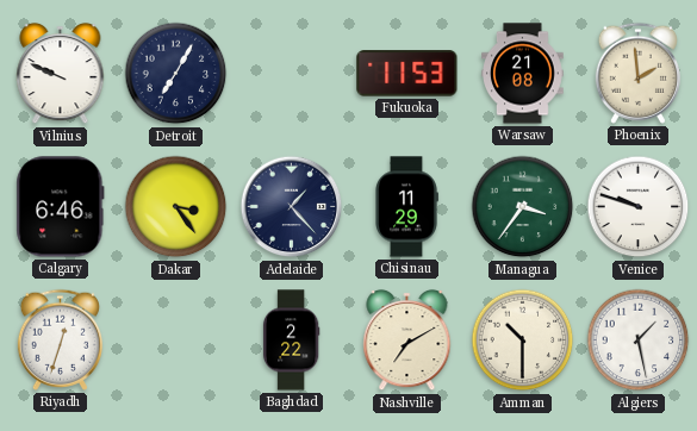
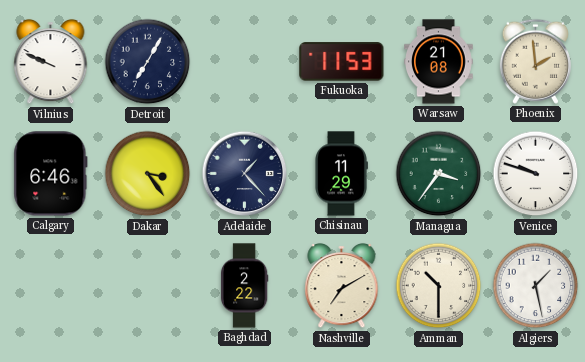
Riyadh: 12:33 -> none
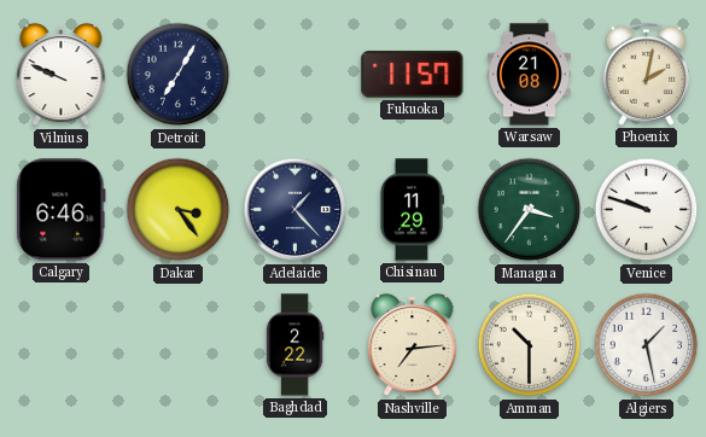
Fukuoka: 11:53 -> 11:57
Phoenix: 1:59 -> 2:02
Nashville: 7:10 -> 7:14
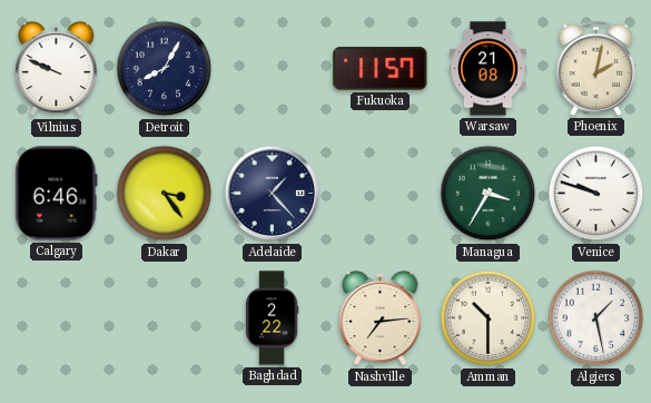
Detroit: 7:05 -> 8:05
Chisinau: 11:29 -> none
Managua: 3:36 -> 3:35
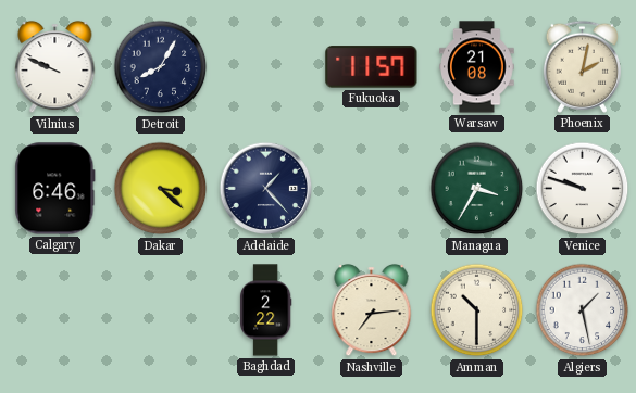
Dakar: 3:24 -> 3:22
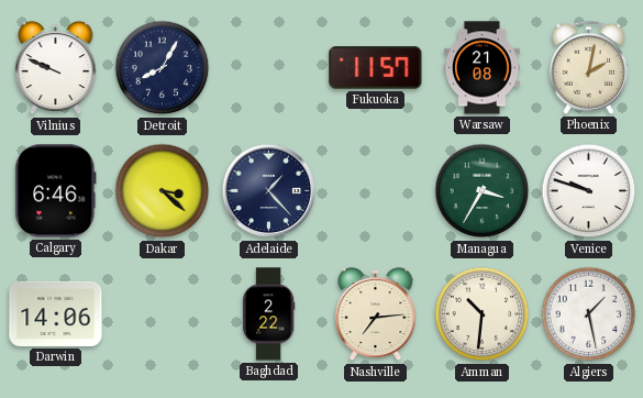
Darwin: none -> 14:06
Amman: 10:30 -> 10:31
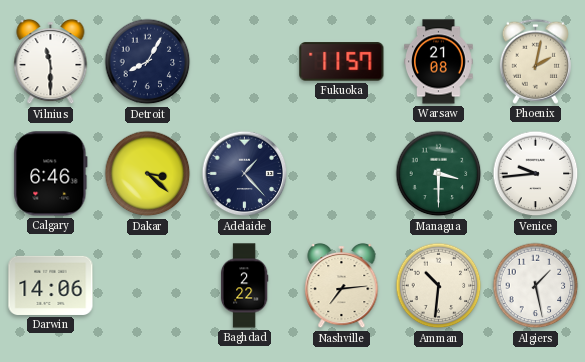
Vilnius: 9:49 -> 11:30
Managua: 3:35 -> 3:30
Venice: 9:48 -> 9:44
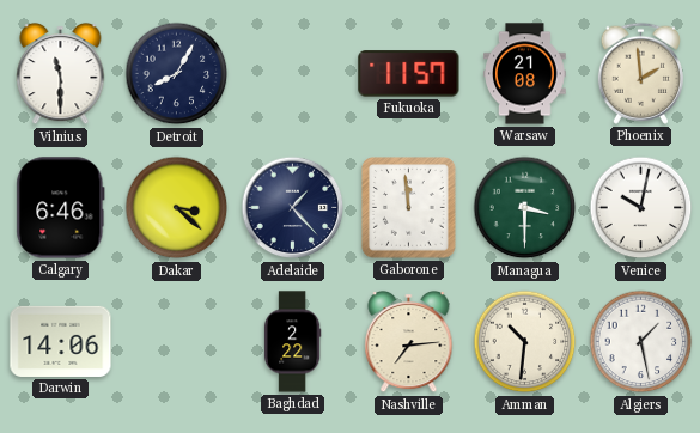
Phoenix: 2:02 -> 1:59
Gaborone: none -> 11:59
Venice: 9:44 -> 10:02
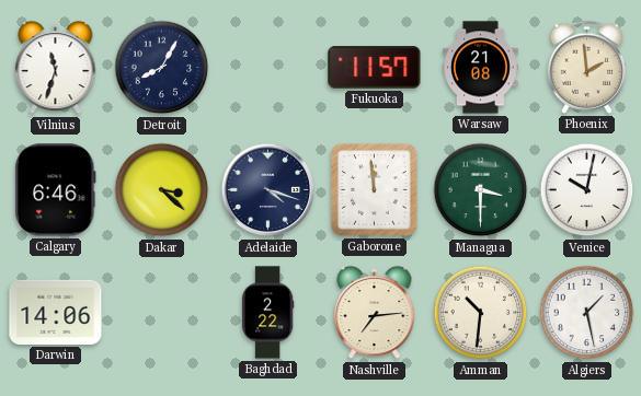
Vilnius: 11:30 -> 11:33
Adelaide: 1:23 -> 4:18
